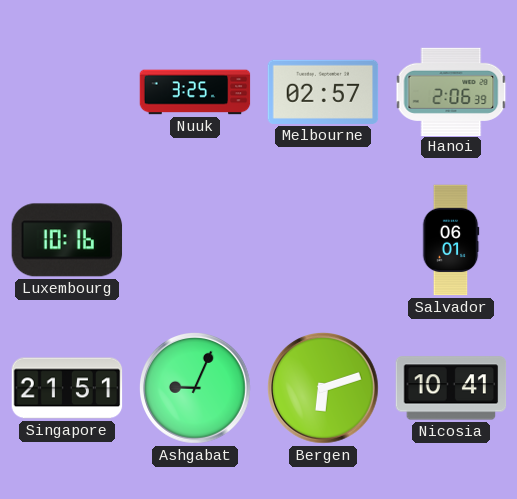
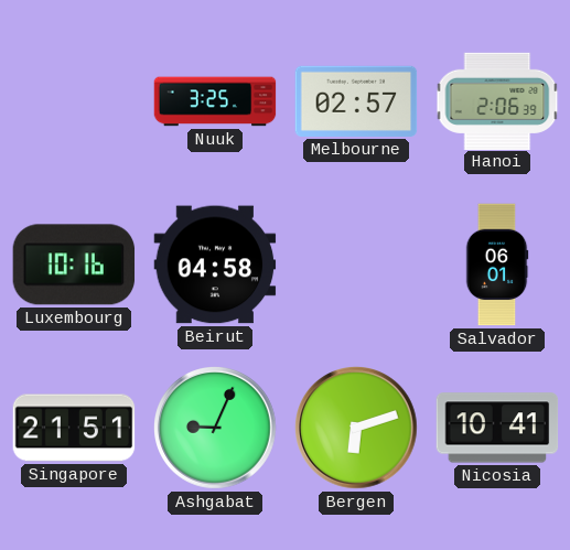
Beirut: none -> 04:58
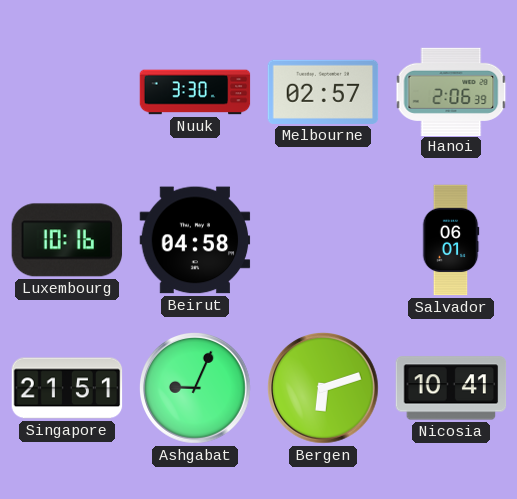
Nuuk: 3:25 -> 3:30
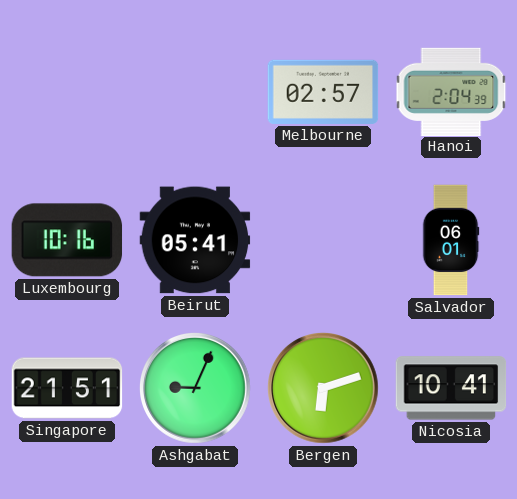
Nuuk: 3:30 -> none
Hanoi: 2:06 -> 2:04
Beirut: 04:58 -> 05:41
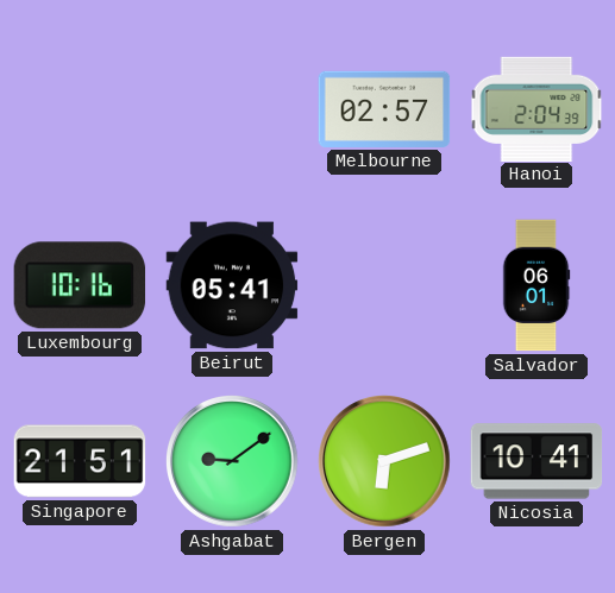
Ashgabat: 9:04 -> 9:09
